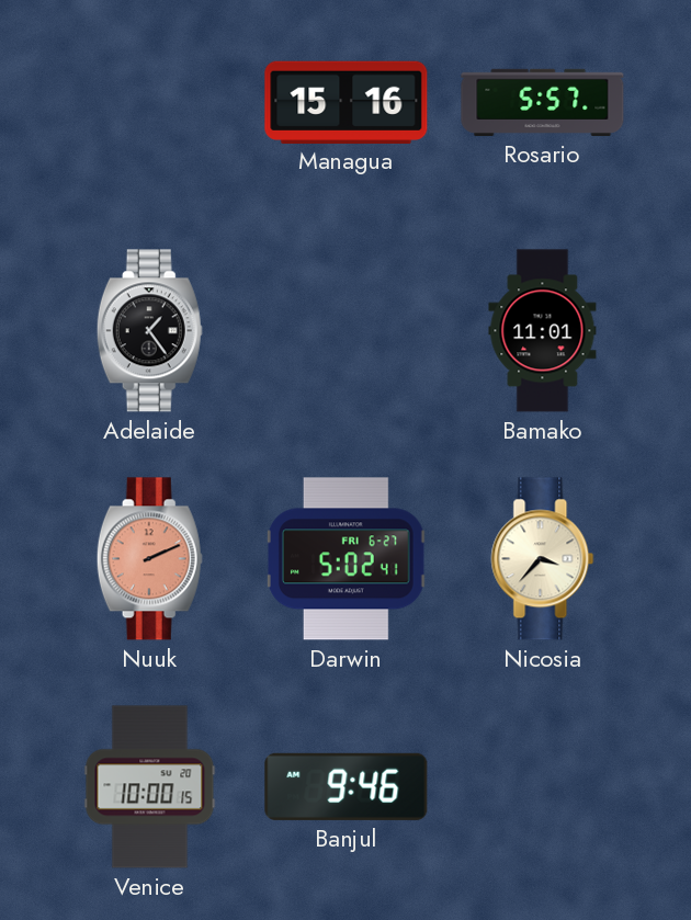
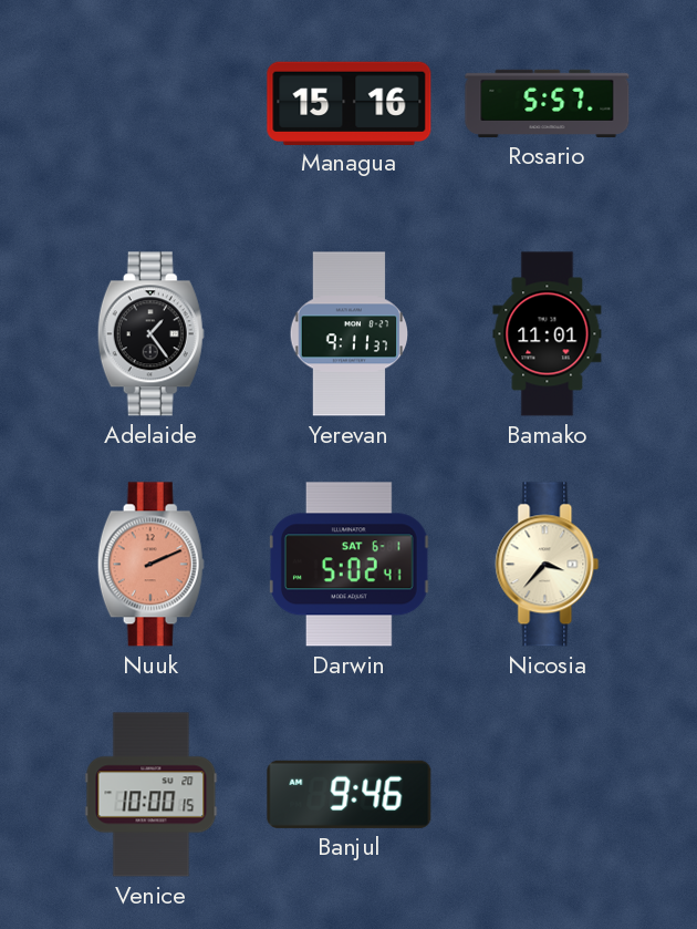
Yerevan: none -> 9:11
Darwin date: FRI 6-27 -> SAT 6-1
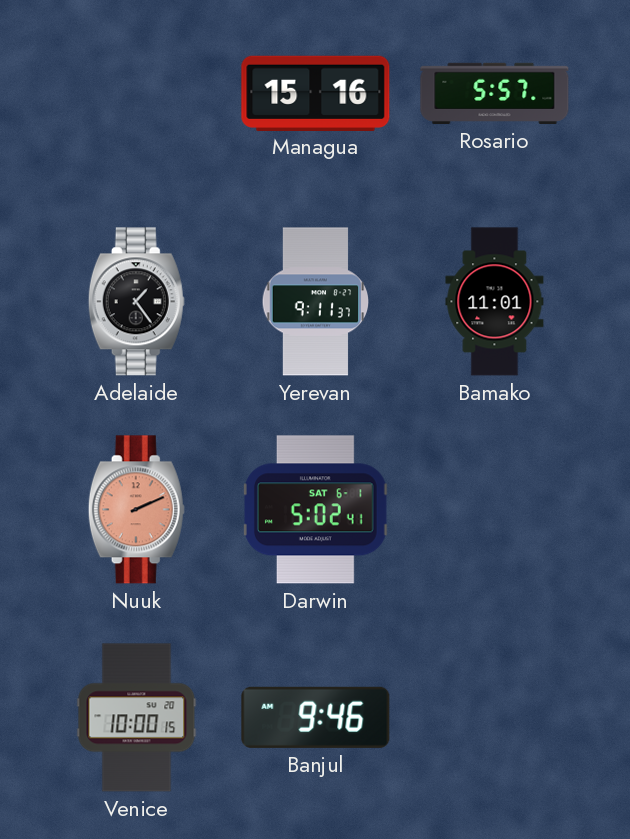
Nicosia: 3:37 -> none
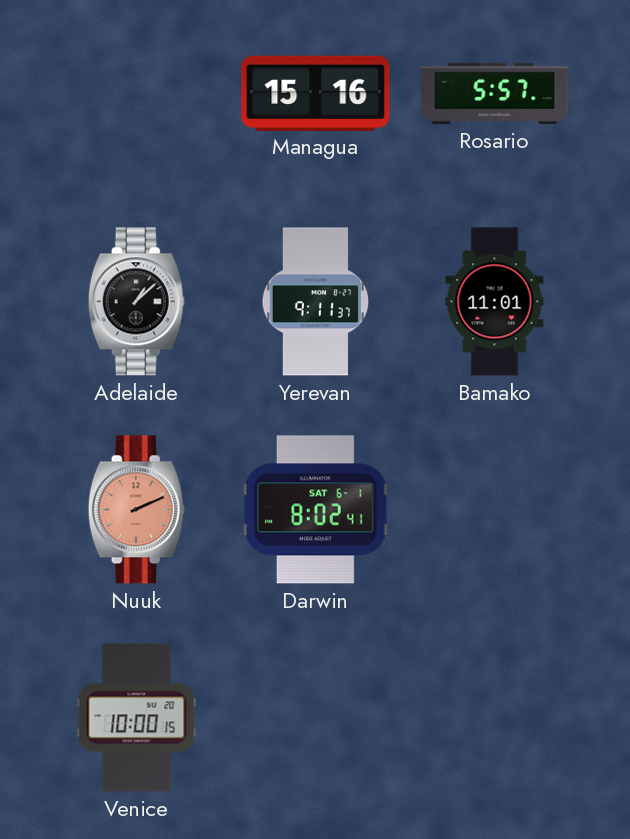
Adelaide: 1:24 -> 1:08
Darwin: 5:02 -> 8:02
Banjul: 9:46 -> none
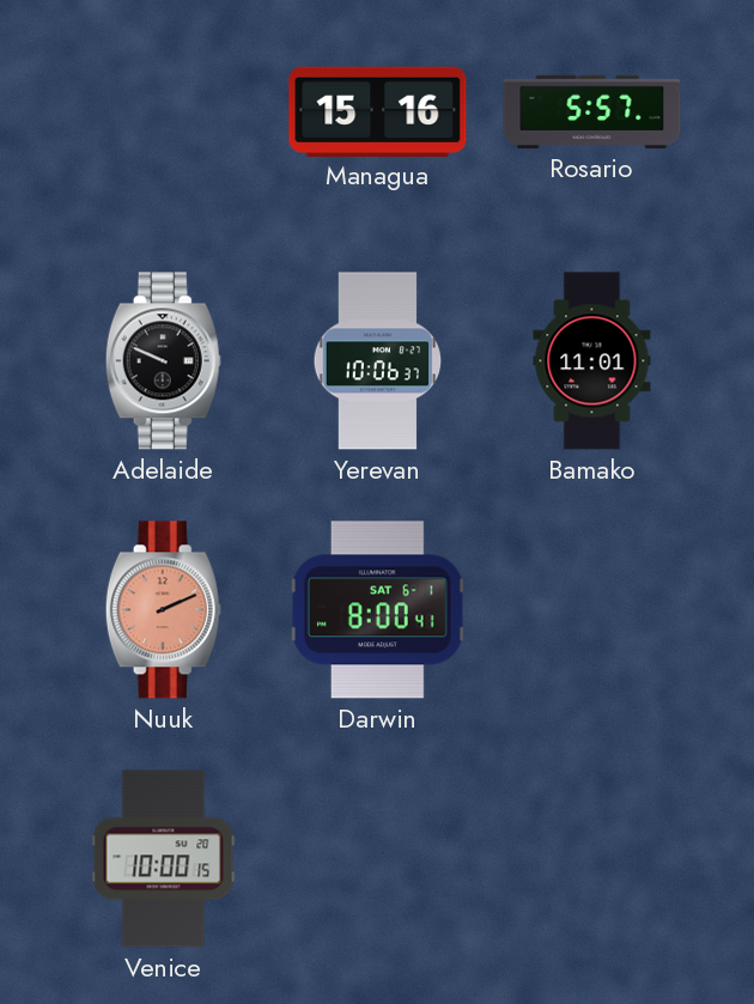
Adelaide: 1:08 -> 9:49
Yerevan: 9:11 -> 10:06
Darwin: 8:02 -> 8:00
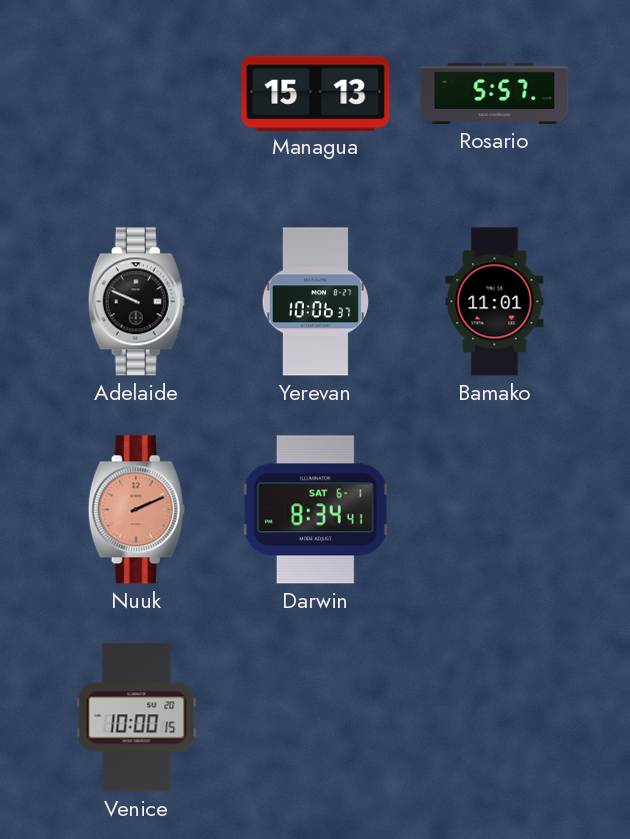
Managua: 15:16 -> 15:13
Darwin: 8:00 -> 8:34
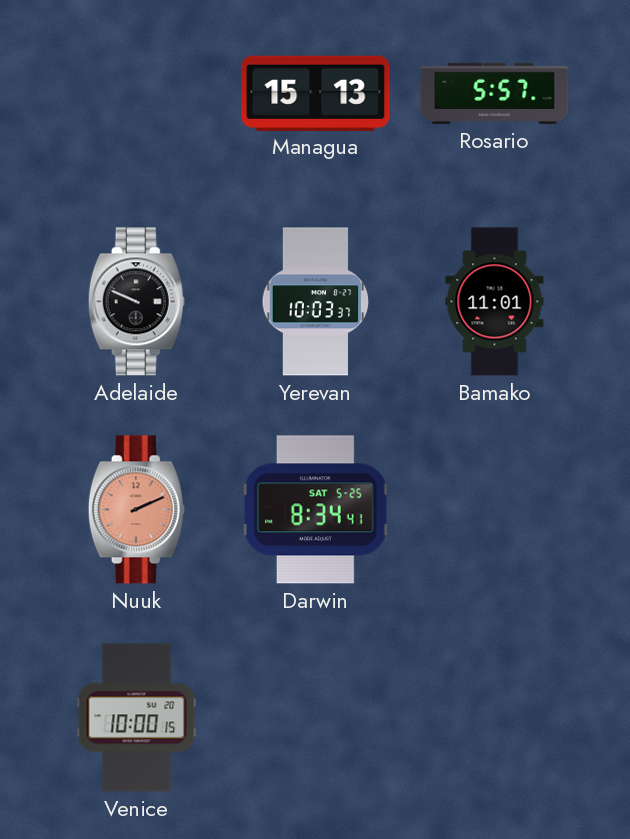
Yerevan: 10:06 -> 10:03
Darwin date: SAT 6-1 -> SAT 5-25
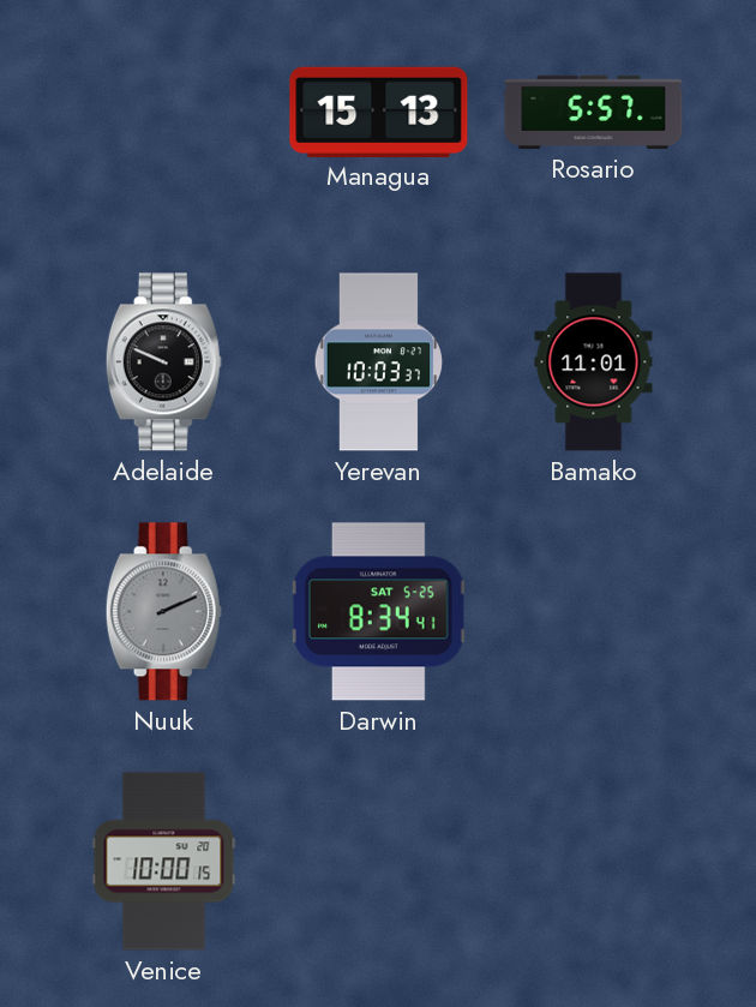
Nuuk dial: salmon -> grey
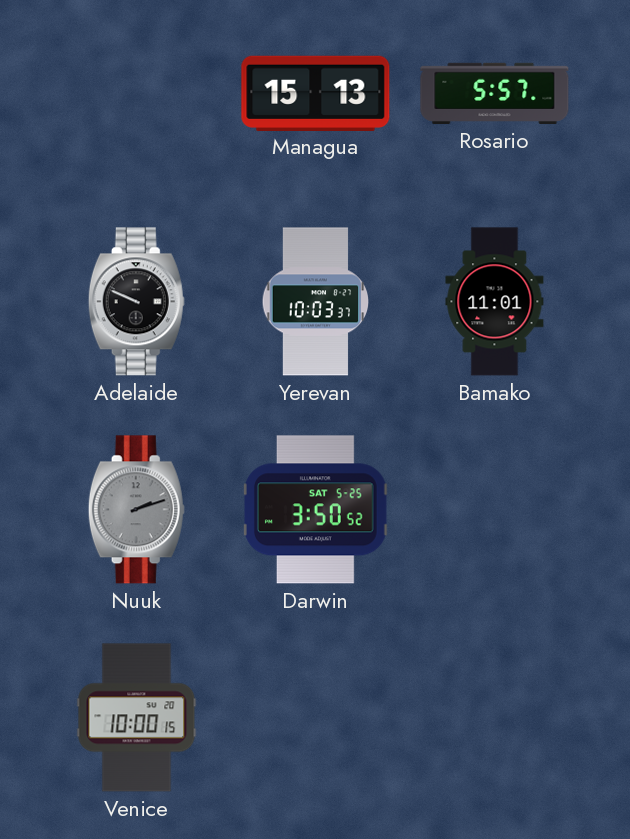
Nuuk: 2:11 -> 2:12
Darwin: 8:34 -> 3:50
